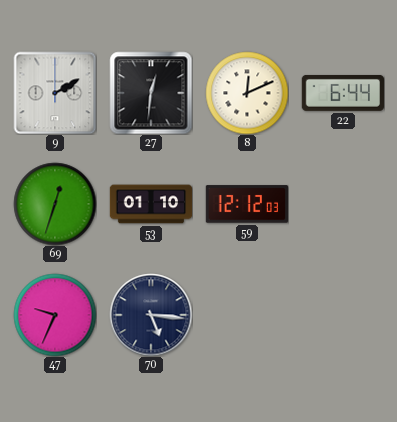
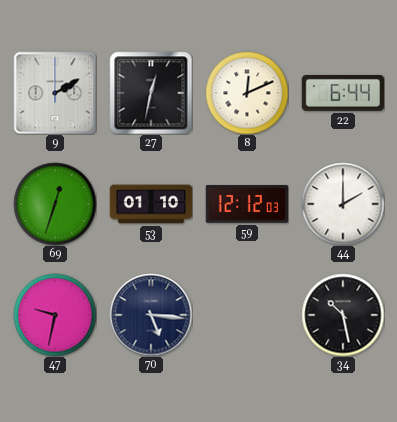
27: 12:31 -> 12:32
44: none -> 2:00
47: 9:34 -> 9:32
34: none -> 10:28
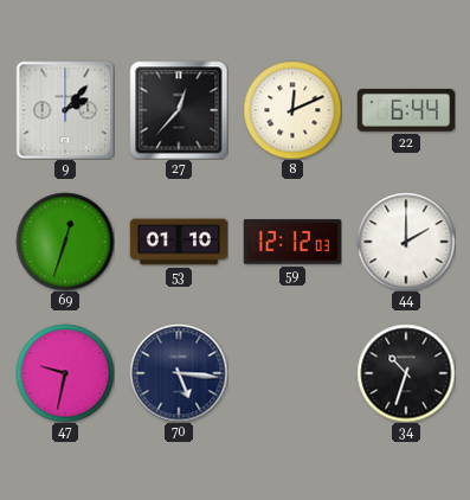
9: 2:10 -> 2:07
27: 12:32 -> 12:37
34: 10:28 -> 10:33
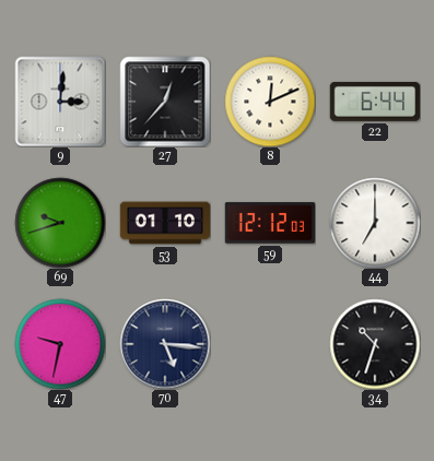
9: 2:07 -> 3:01
69: 12:33 -> 9:42
44: 2:00 -> 7:00
